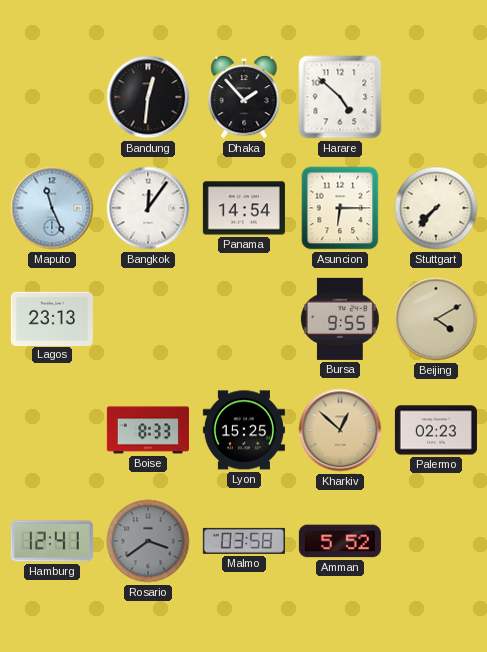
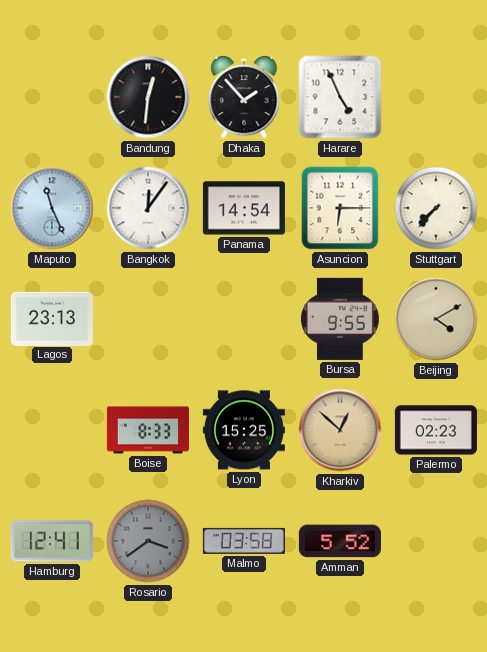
Harare: 4:52 -> 4:56
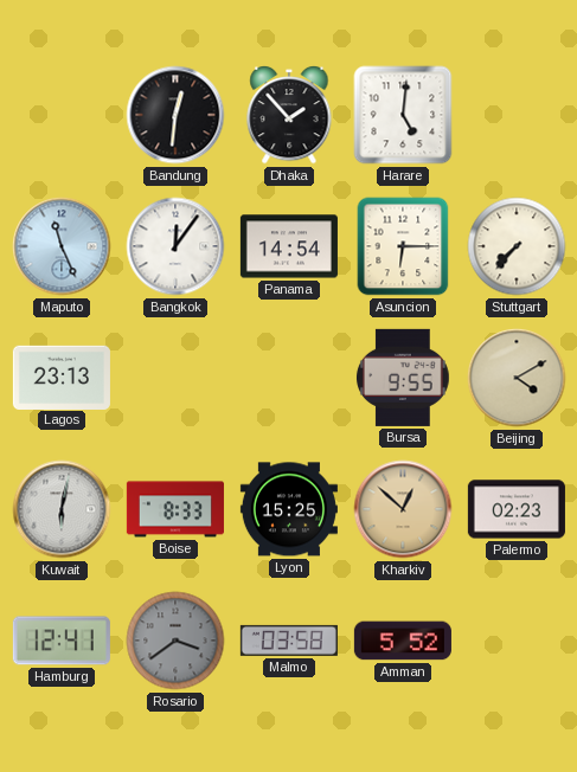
Harare: 4:56 -> 5:01
Kuwait: none -> 6:02
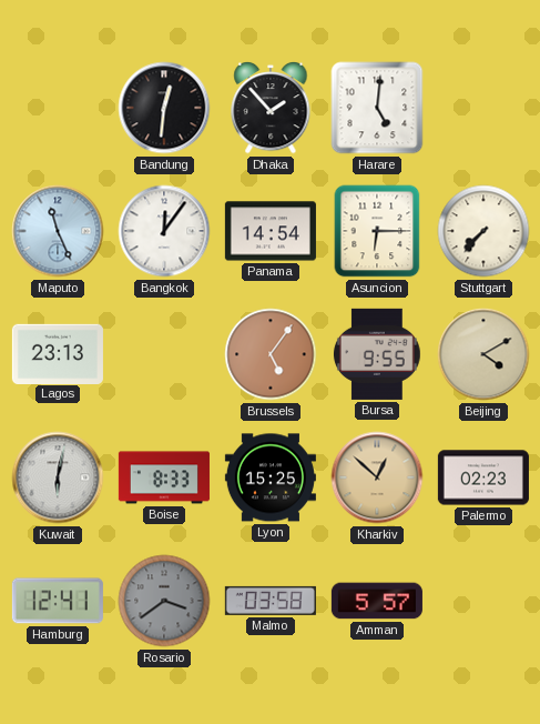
Brussels: none -> 5:06
Amman: 5:52 -> 5:57
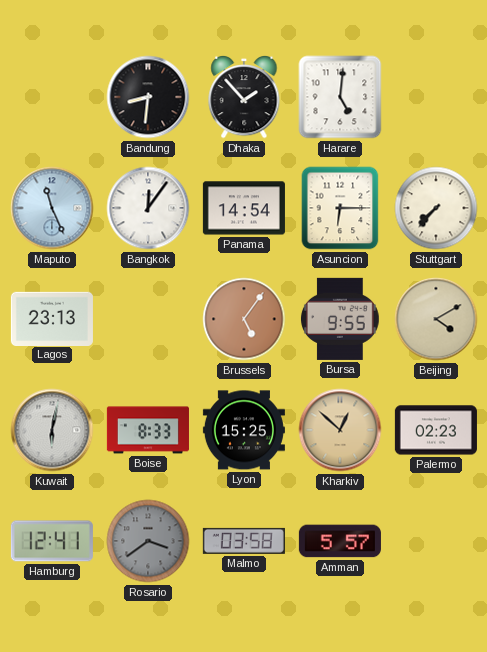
Bandung: 12:31 -> 8:31
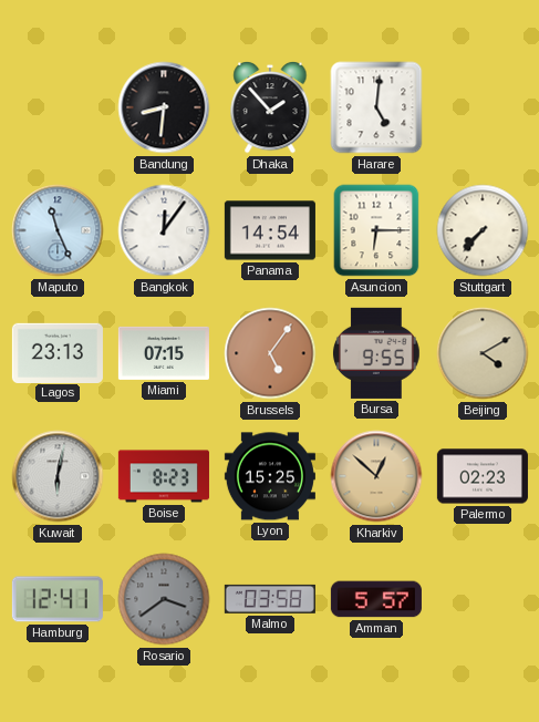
Miami: none -> 07:15
Boise: 8:33 -> 8:23
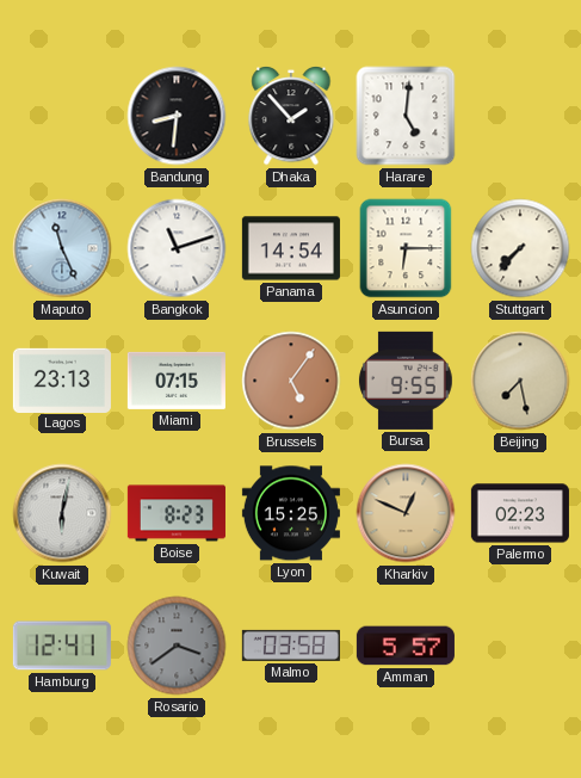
Bangkok: 12:06 -> 11:12
Beijing: 4:10 -> 7:28
Kharkiv: 12:52 -> 12:49
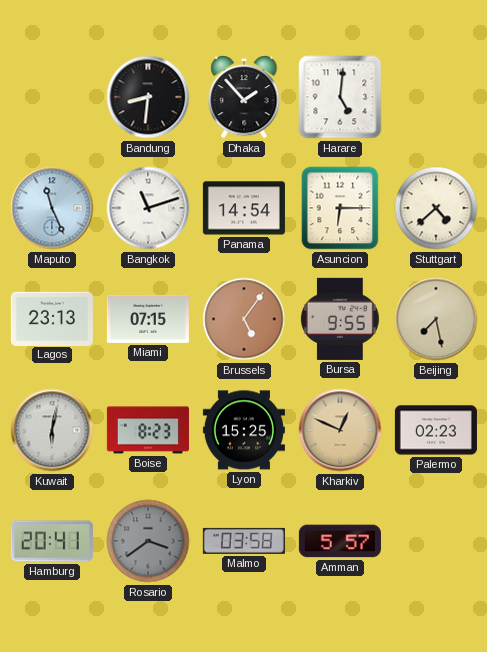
Stuttgart: 7:37 -> 4:38
Hamburg: 12:41 -> 20:41
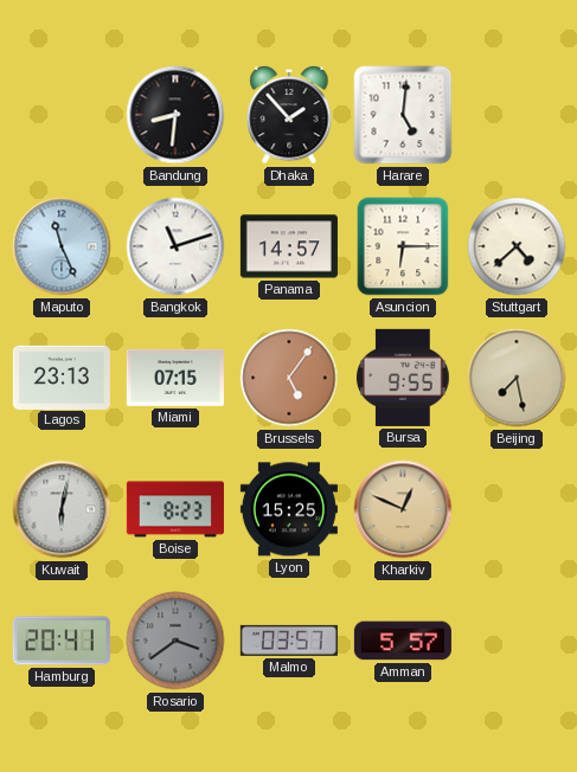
Panama: 14:54 -> 14:57
Palermo: 02:23 -> none
Malmo: 03:58 -> 03:57
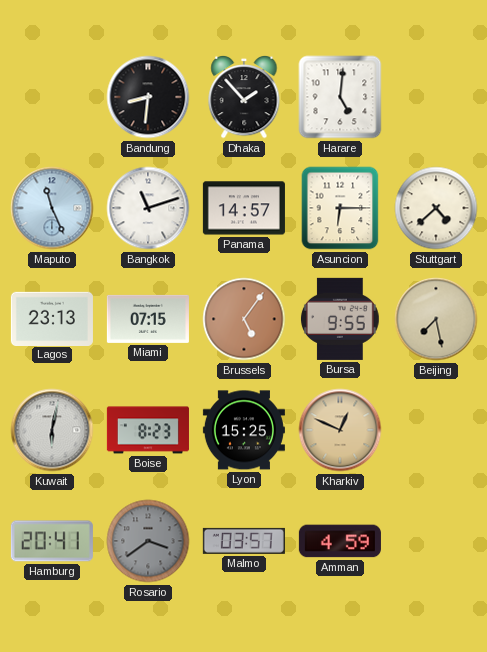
Amman: 5:57 -> 4:59
